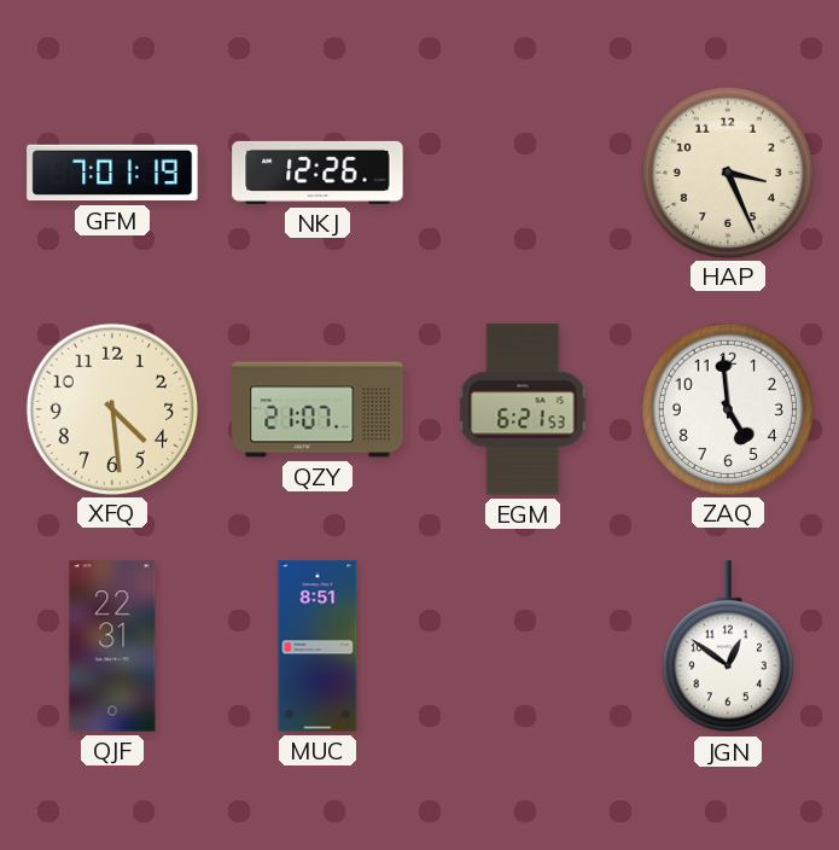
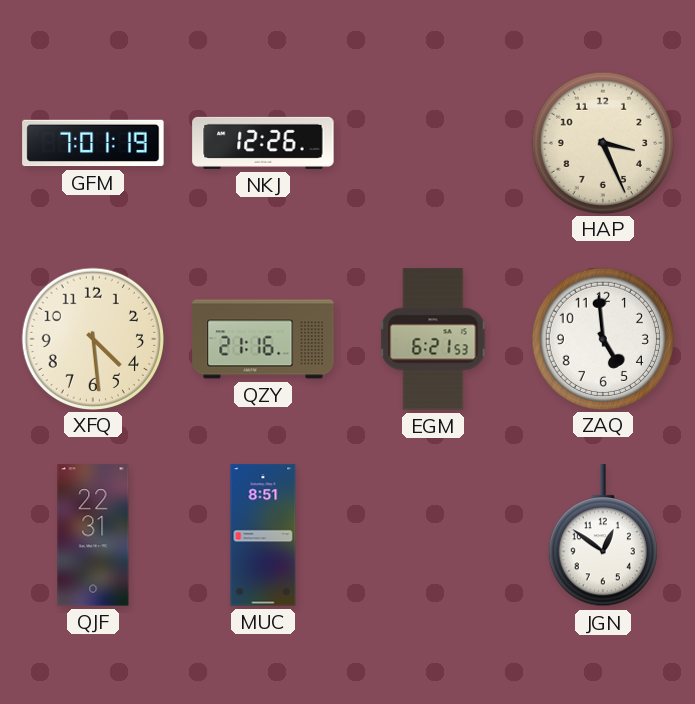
QZY: 21:07 -> 21:16
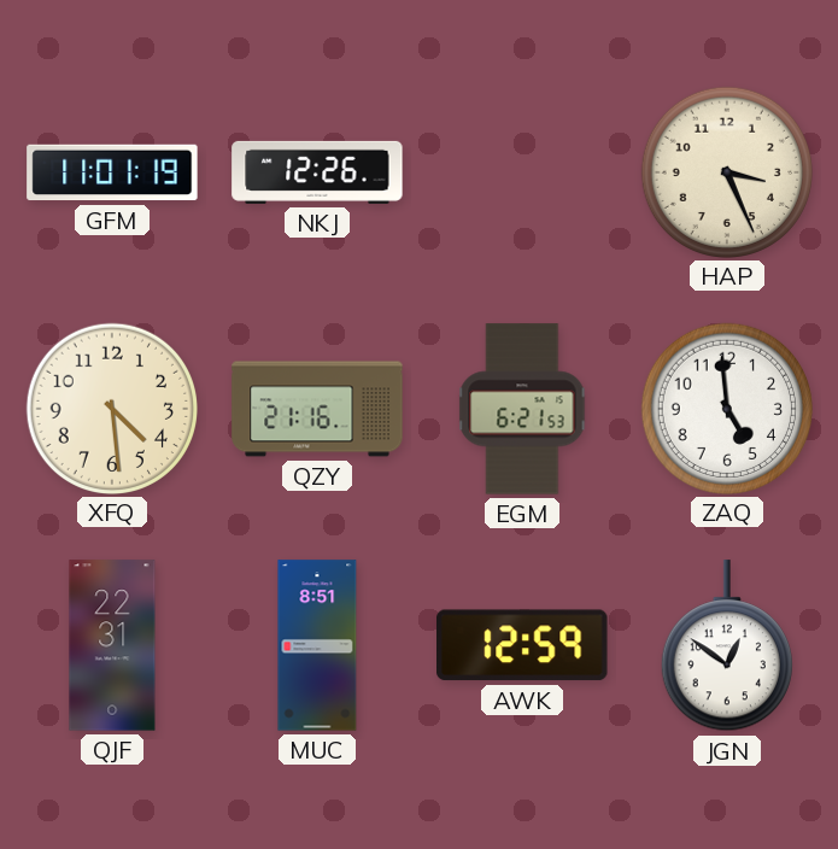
GFM: 7:01 -> 11:01
AWK: none -> 12:59
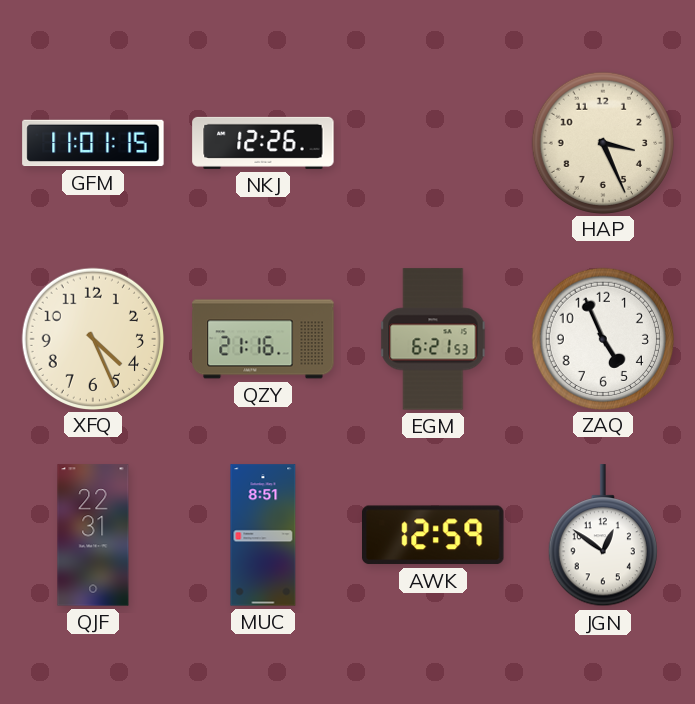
GFM: 11:01:19 -> 11:01:15
XFQ: 4:29 -> 4:26
ZAQ: 4:59 -> 4:56
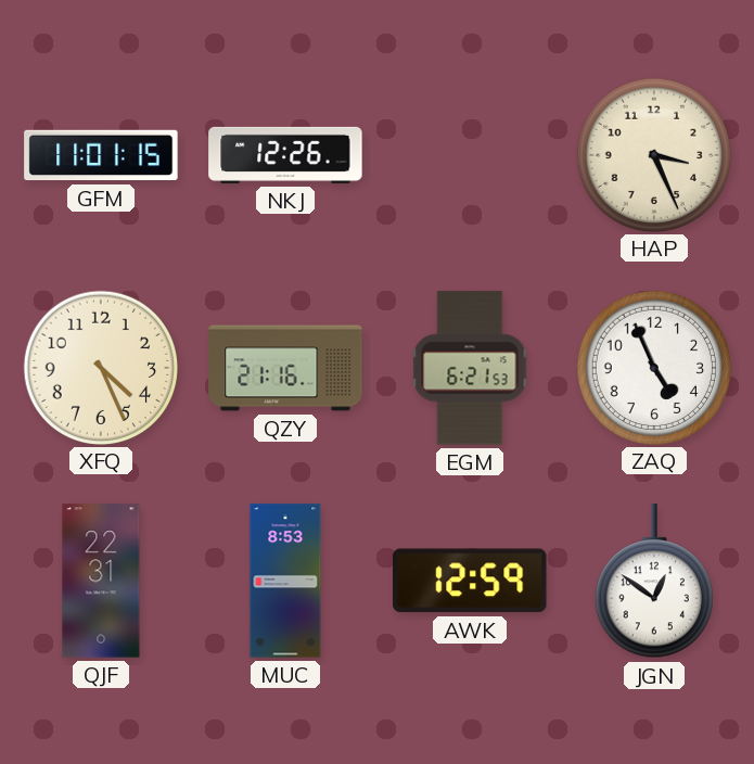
MUC: 8:51 -> 8:53
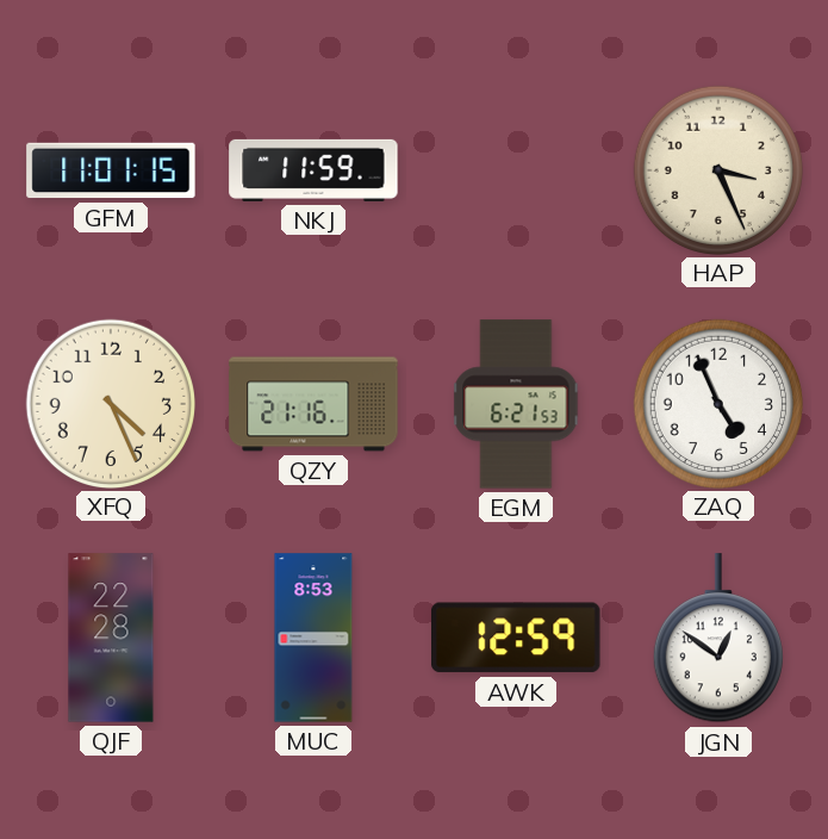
NKJ: 12:26 -> 11:59
QJF: 22:31 -> 22:28
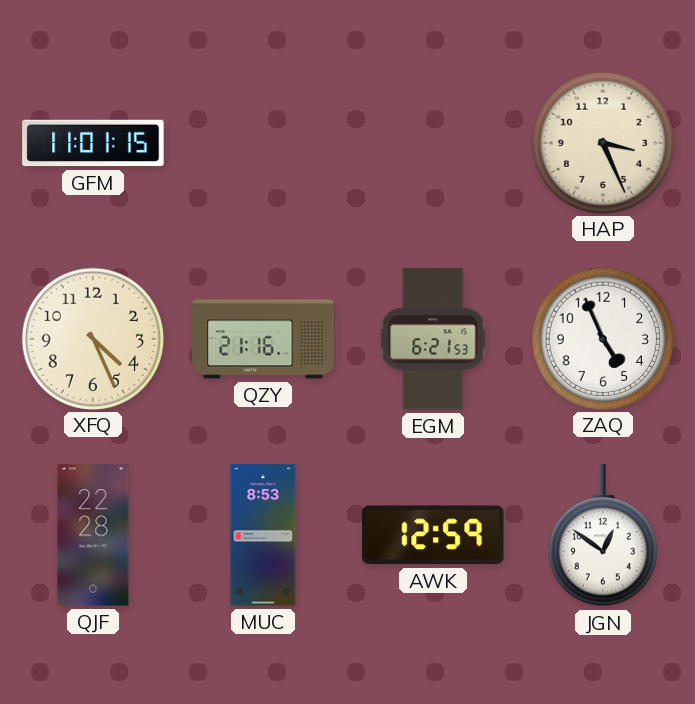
NKJ: 11:59 -> none
